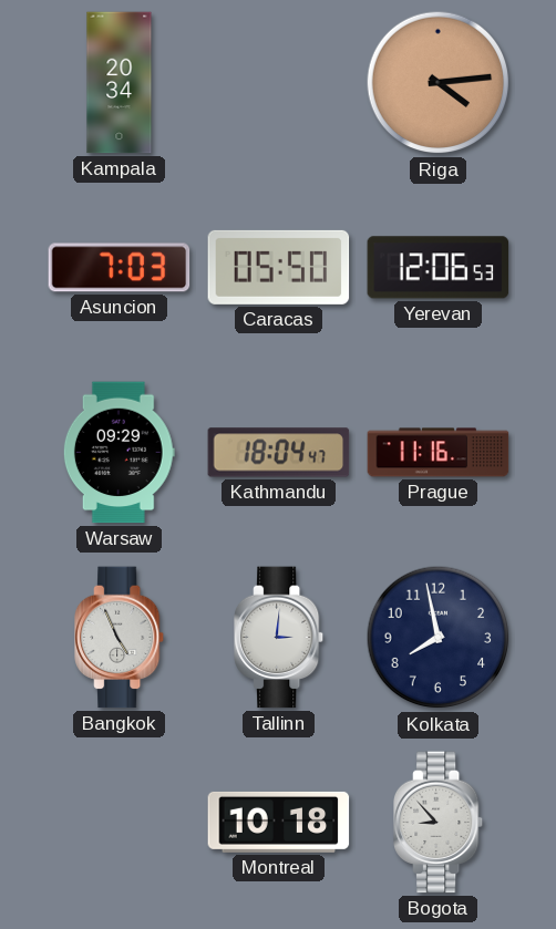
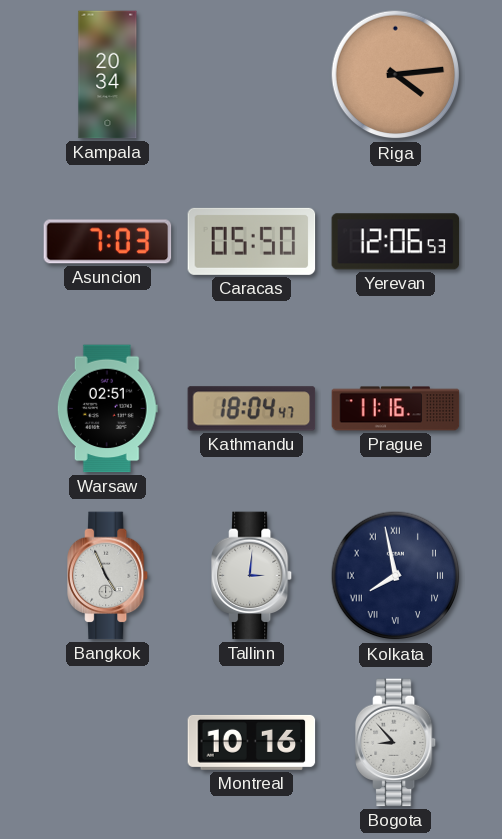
Warsaw: 09:29 -> 02:51
Kolkata numerals: Arabic -> Roman
Montreal: 10:18 -> 10:16
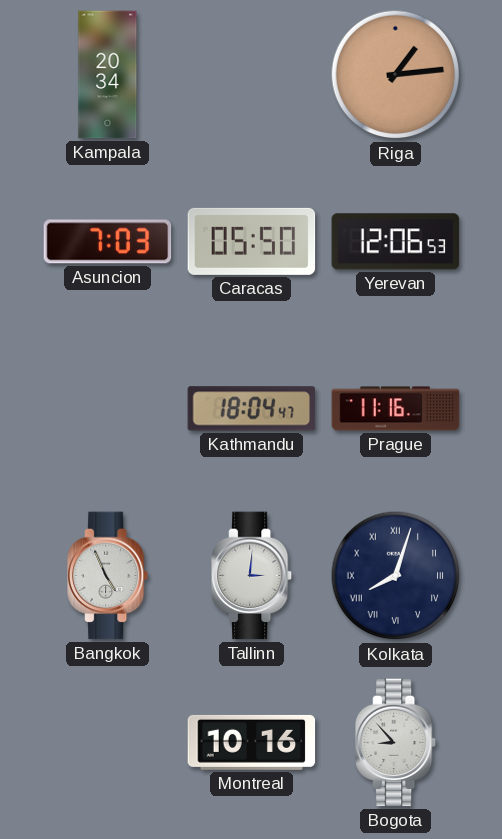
Riga: 4:14 -> 1:14
Warsaw: 02:51 -> none
Kolkata: 7:58 -> 8:03
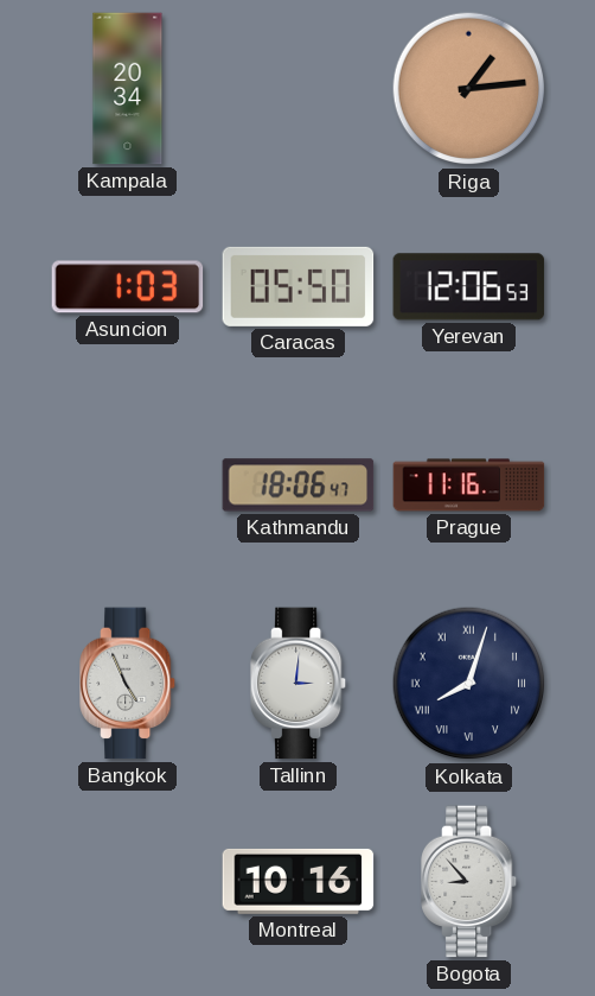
Asuncion: 7:03 -> 1:03
Kathmandu: 18:04 -> 18:06
